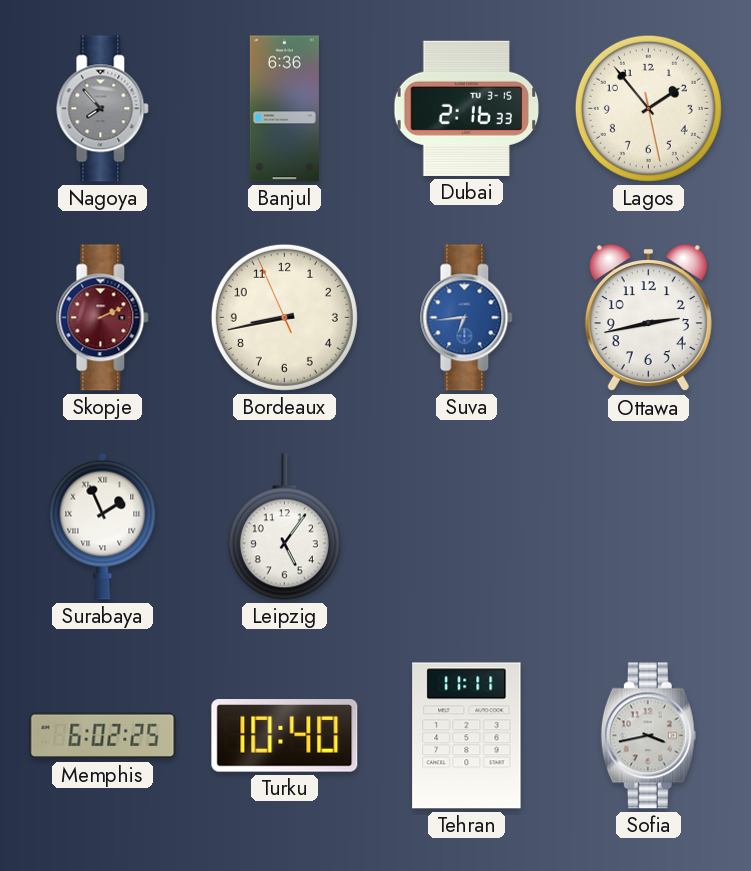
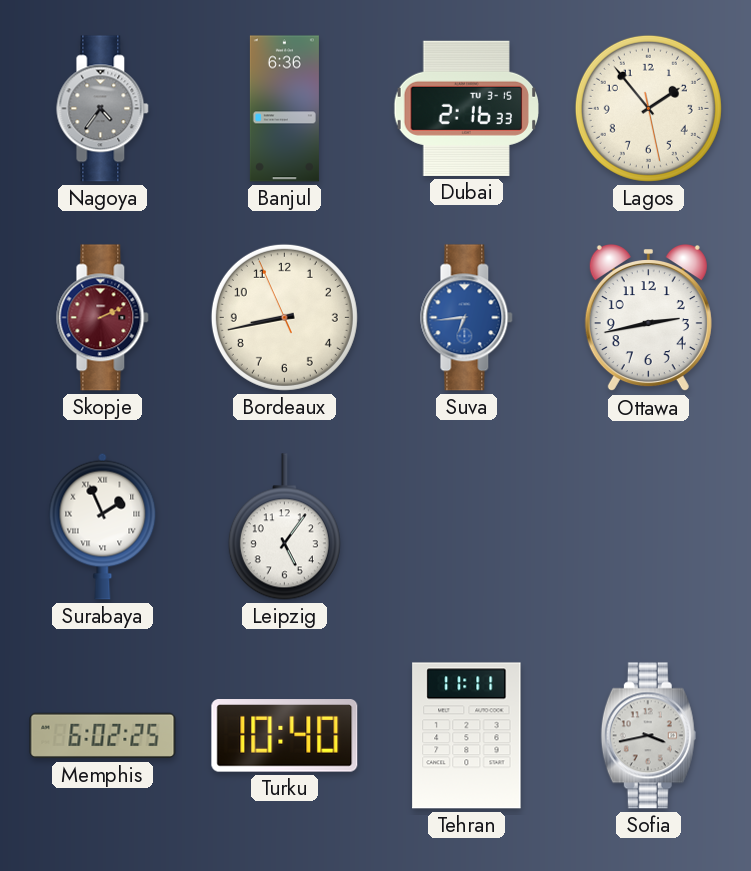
Nagoya: 7:53 -> 4:36
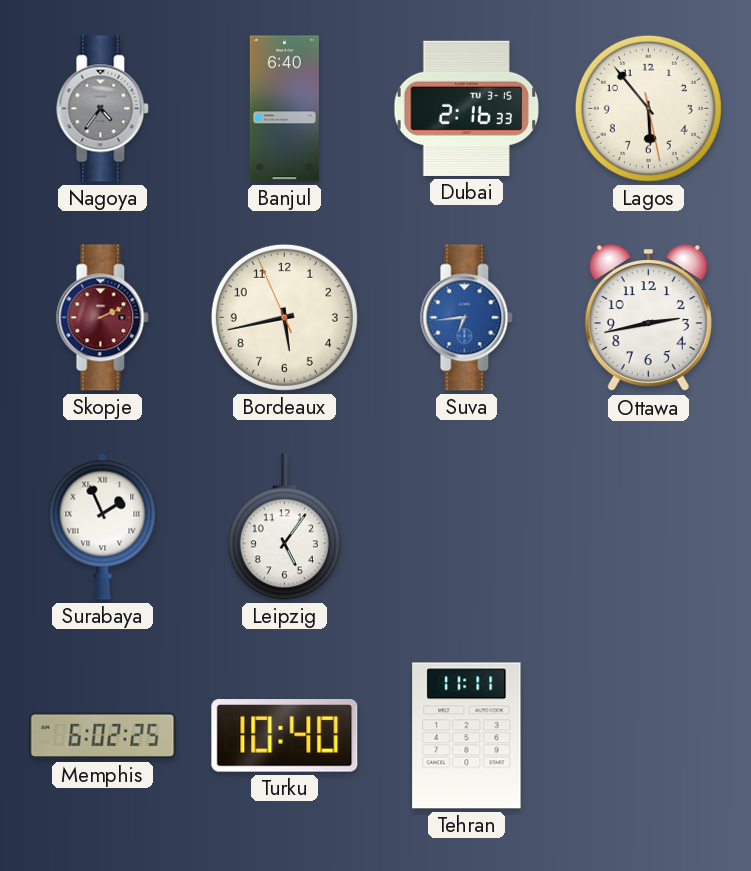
Banjul: 6:36 -> 6:40
Lagos: 1:53 -> 5:53
Bordeaux: 8:42 -> 5:42
Sofia: 3:43 -> none
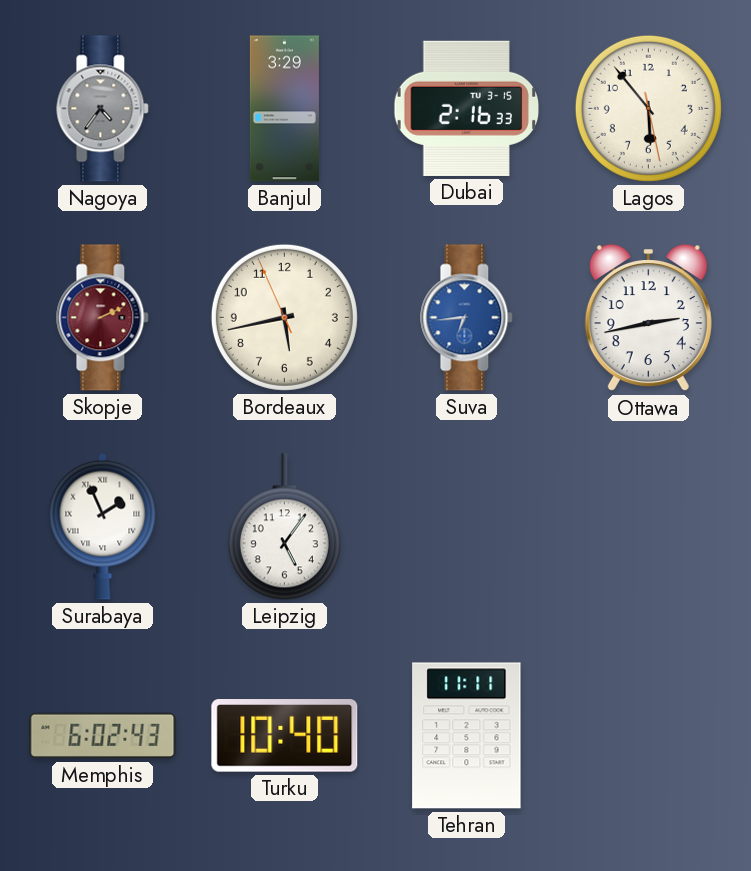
Banjul: 6:40 -> 3:29
Memphis: 6:02:25 -> 6:02:43
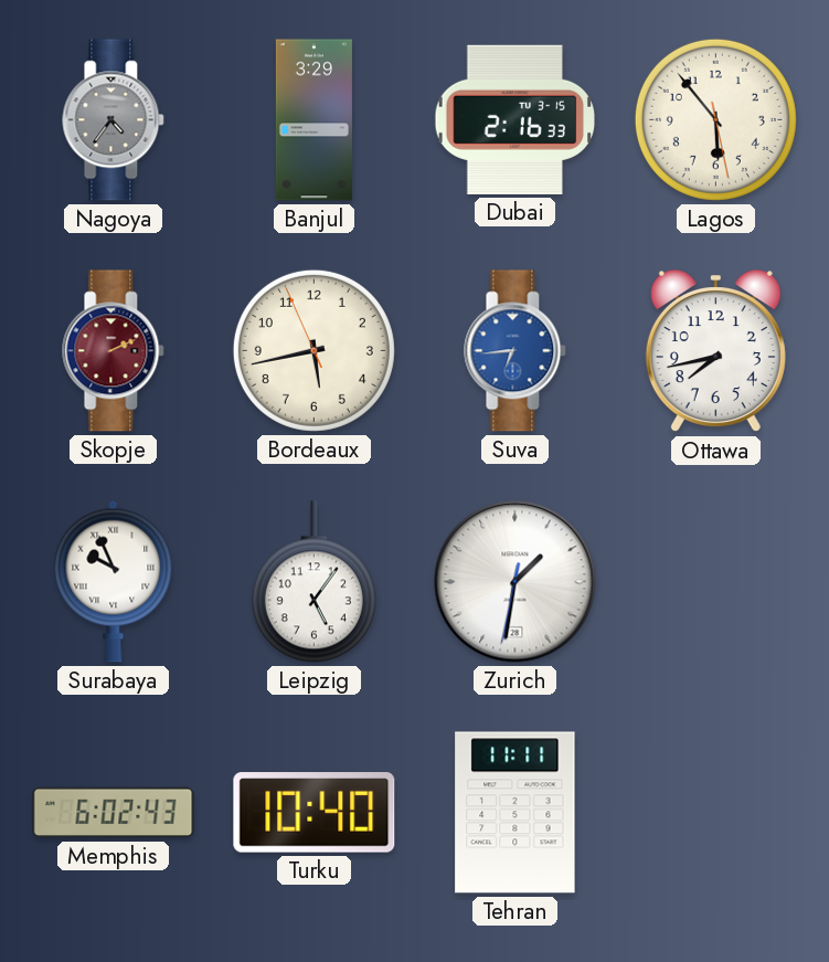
Ottawa: 2:43 -> 7:43
Surabaya: 1:56 -> 9:56
Zurich: none -> 1:31
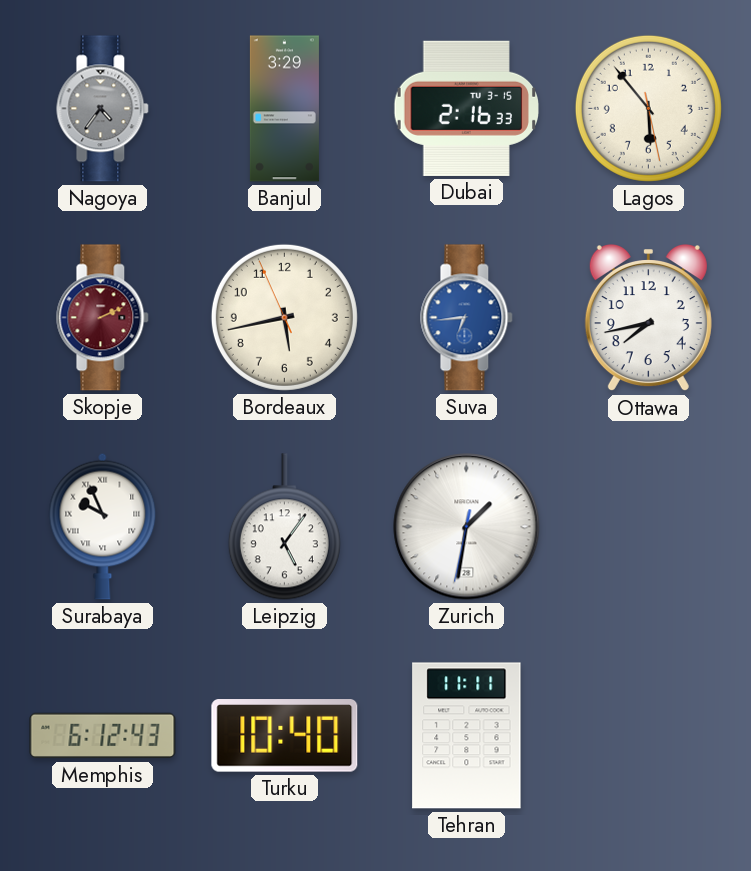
Memphis: 6:02 -> 6:12
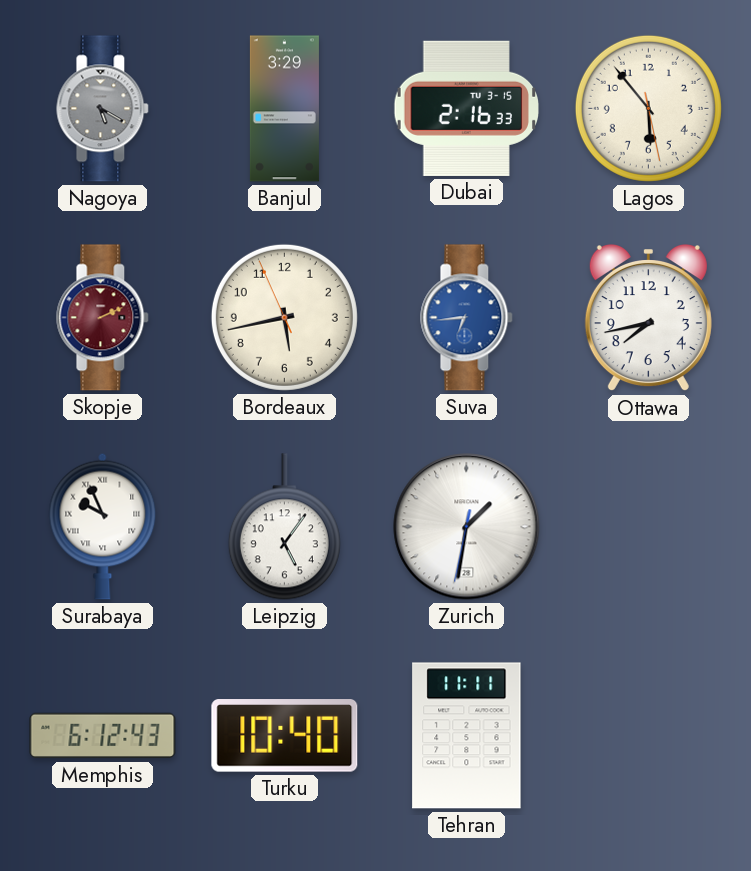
Nagoya: 4:36 -> 5:20
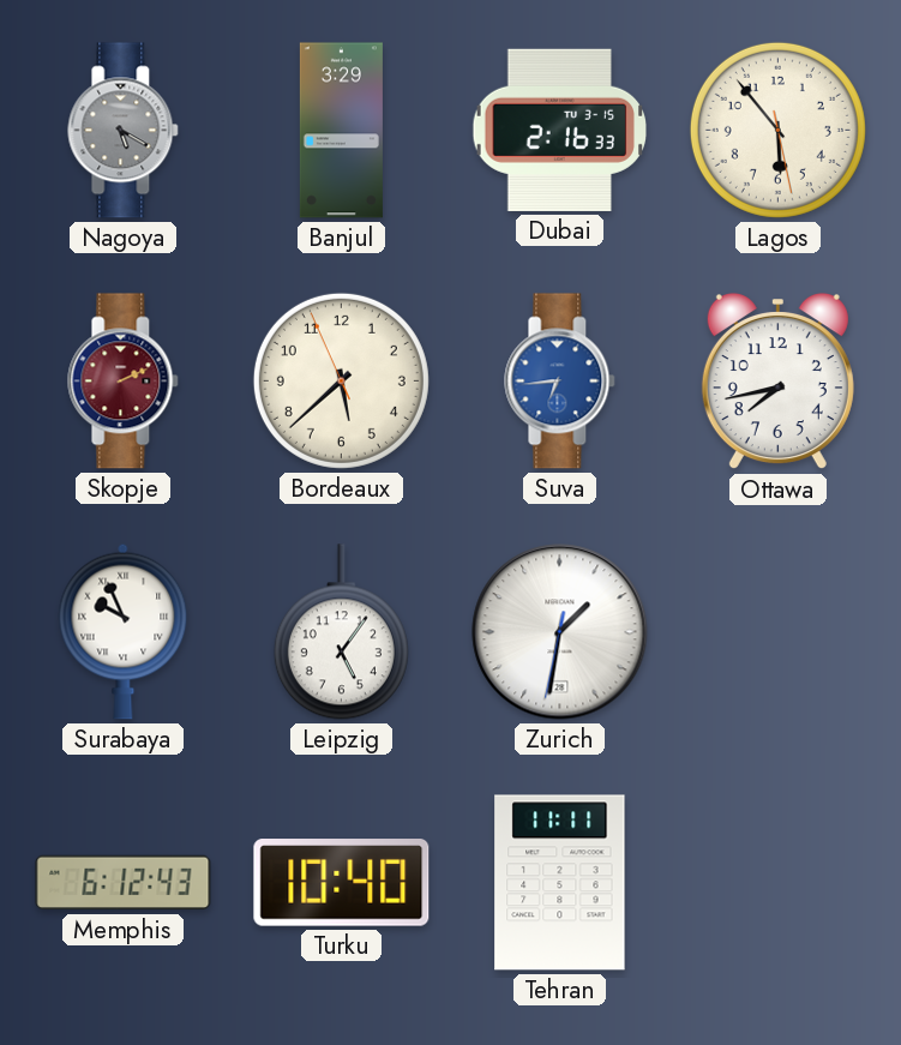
Bordeaux: 5:42 -> 5:37
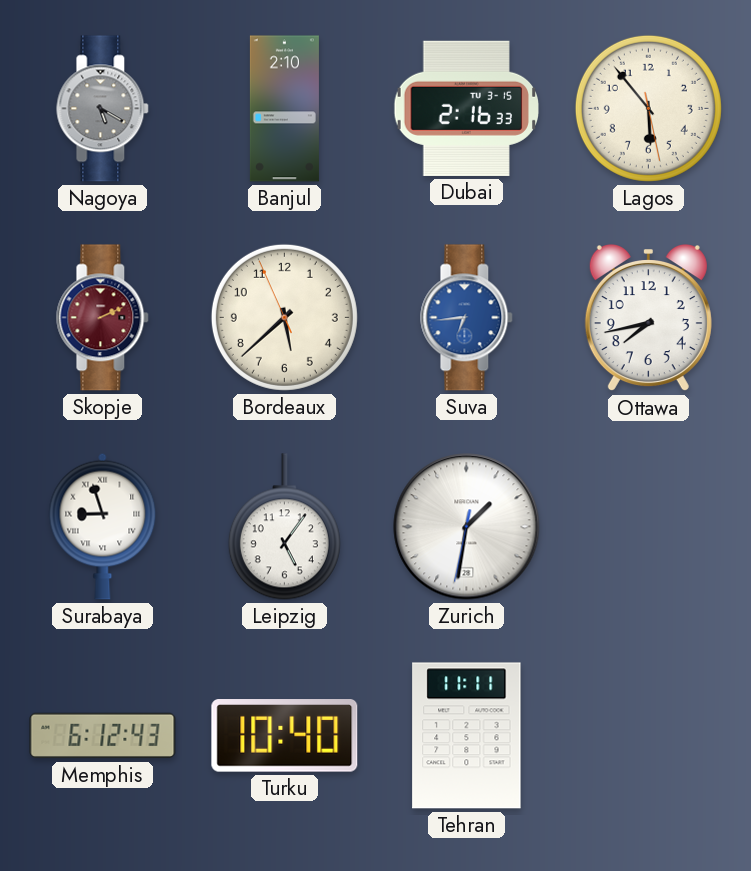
Banjul: 3:29 -> 2:10
Surabaya: 9:56 -> 8:57
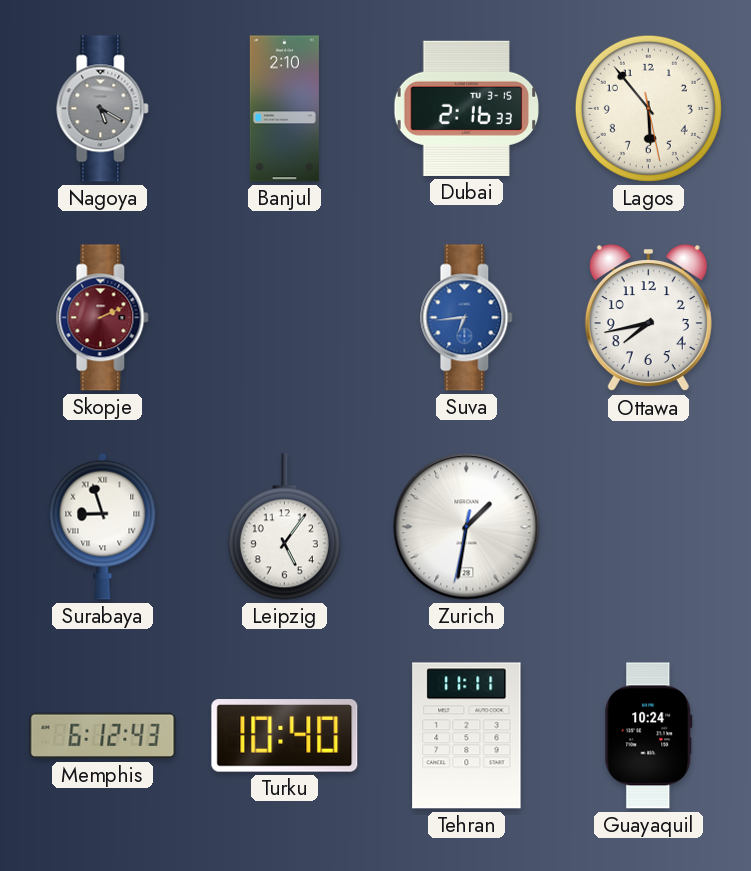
Bordeaux: 5:37 -> none
Guayaquil: none -> 10:24
